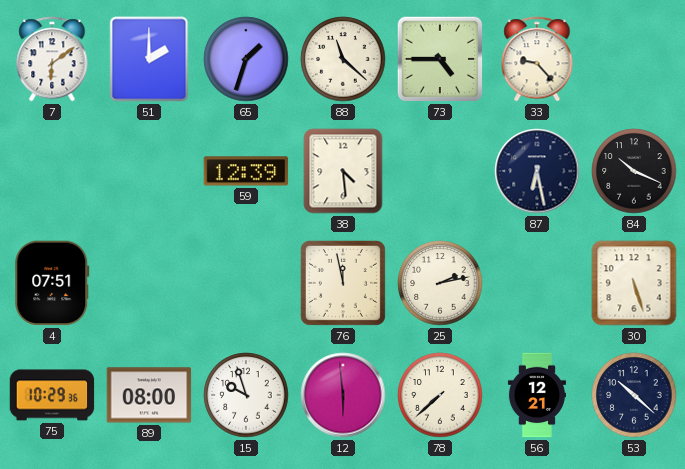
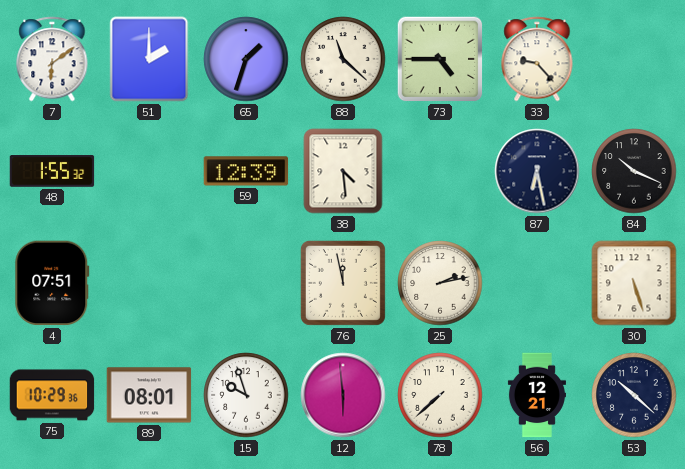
48: none -> 1:55
89: 08:00 -> 08:01
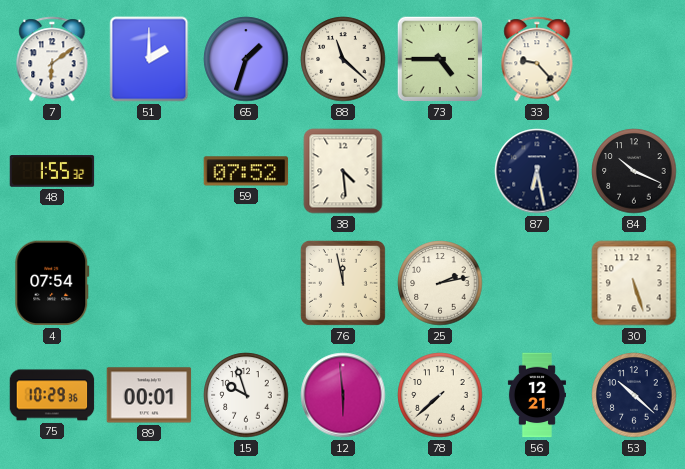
59: 12:39 -> 07:52
4: 07:51 -> 07:54
89: 08:01 -> 00:01
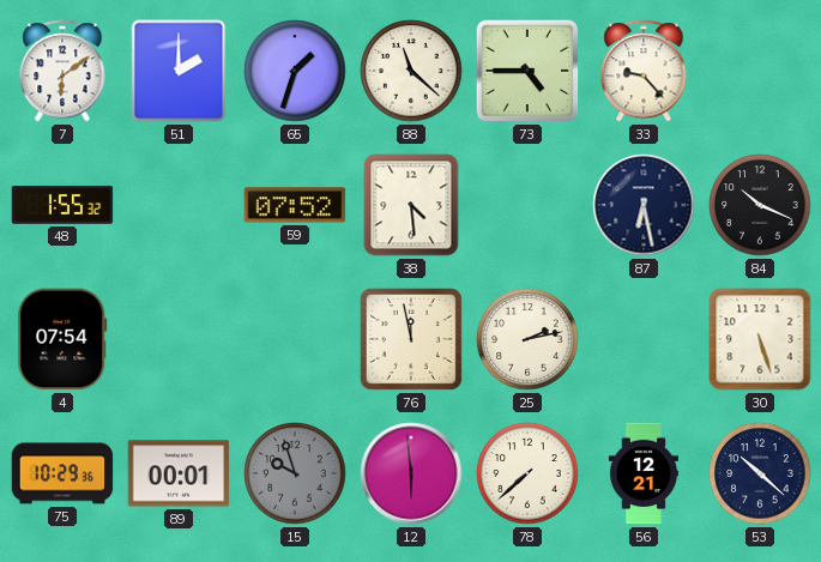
15 dial: white -> grey
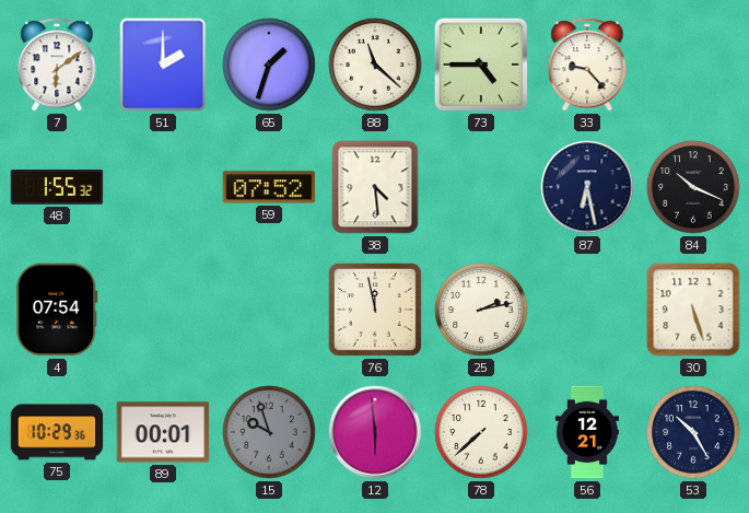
53: 10:22 -> 10:25
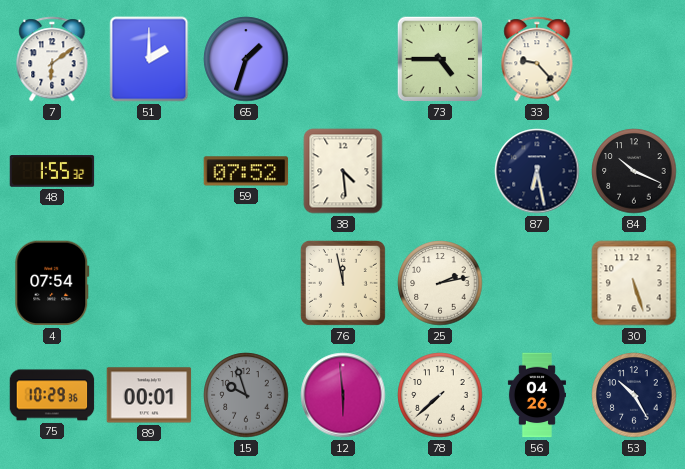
88: 11:22 -> none
56: 12:21 -> 04:26
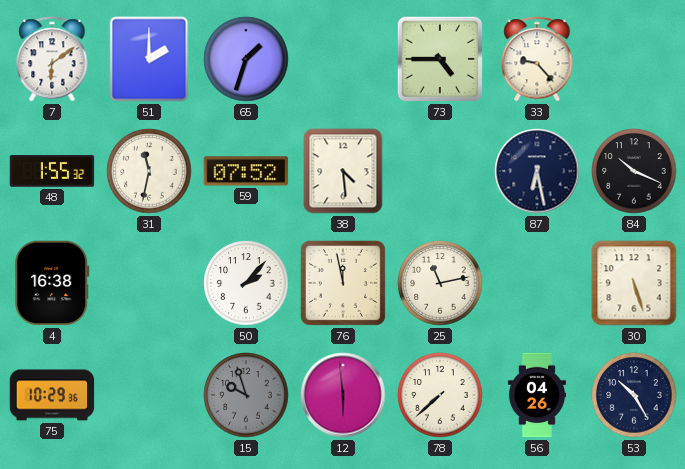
31: none -> 11:32
4: 07:54 -> 16:38
50: none -> 2:07
25: 2:13 -> 11:13
89: 00:01 -> none
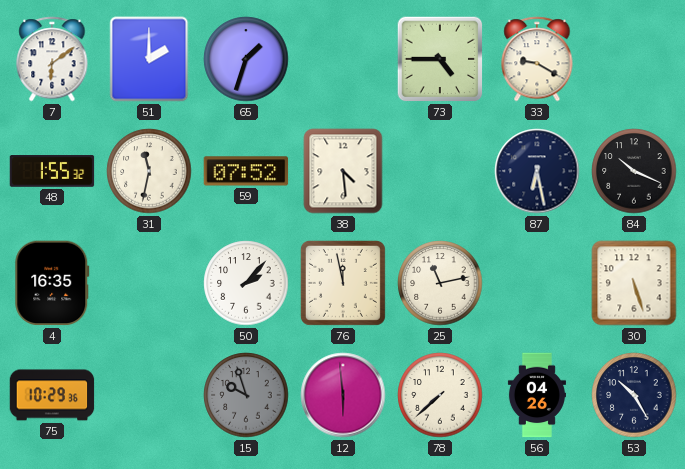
33: 9:23 -> 9:20
4: 16:38 -> 16:35
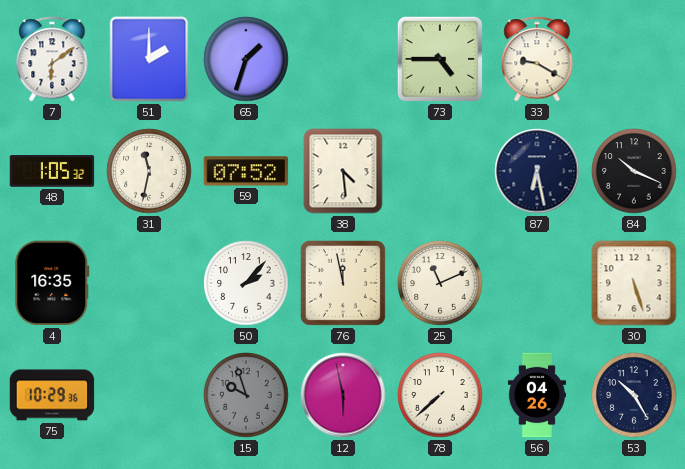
48: 1:55 -> 1:05
25: 11:13 -> 11:11
12: 5:59 -> 5:58
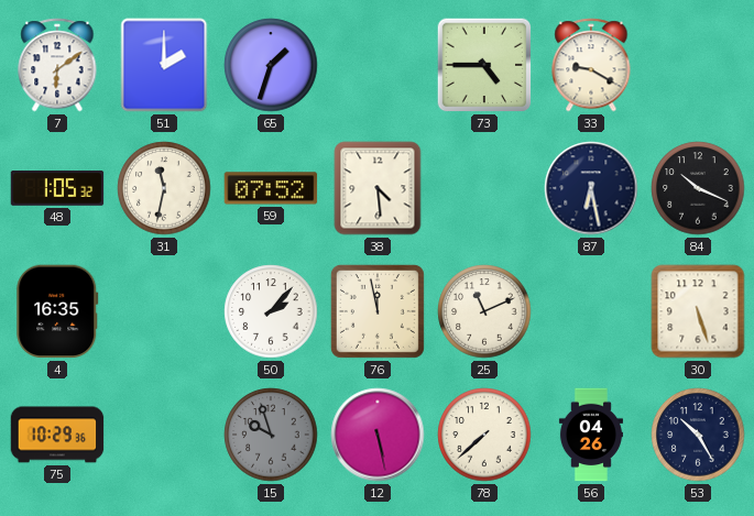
12: 5:58 -> 5:28
